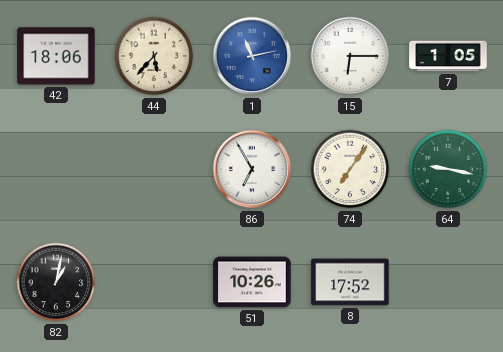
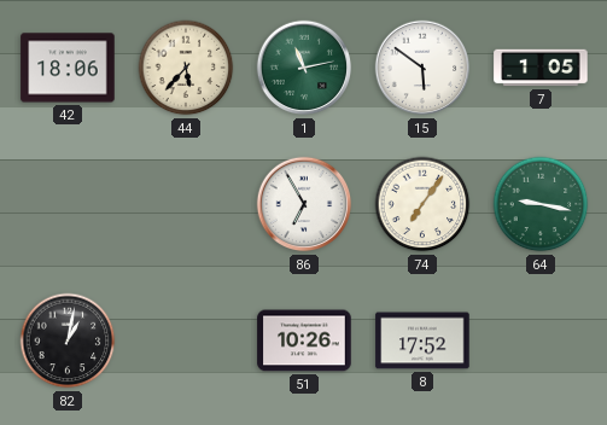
1 dial: blue -> green
15: 6:15 -> 5:51
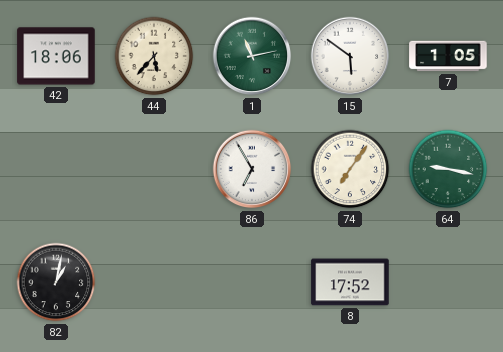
51: 10:26 -> none
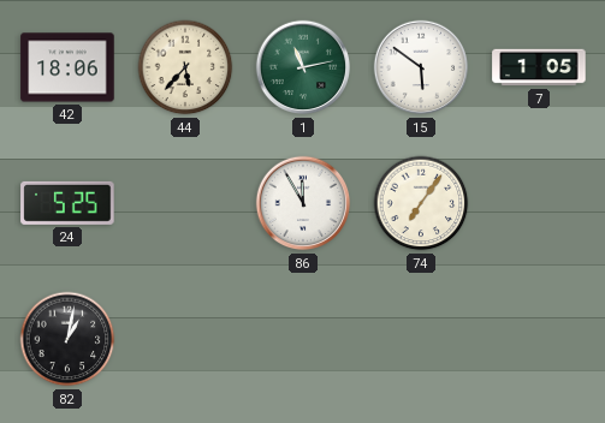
24: none -> 5:25
86: 6:55 -> 11:55
64: 9:17 -> none
8: 17:52 -> none
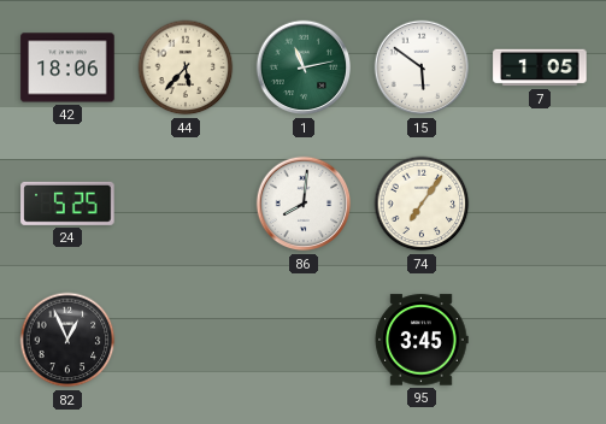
86: 11:55 -> 8:01
82: 1:02 -> 12:56
95: none -> 3:45
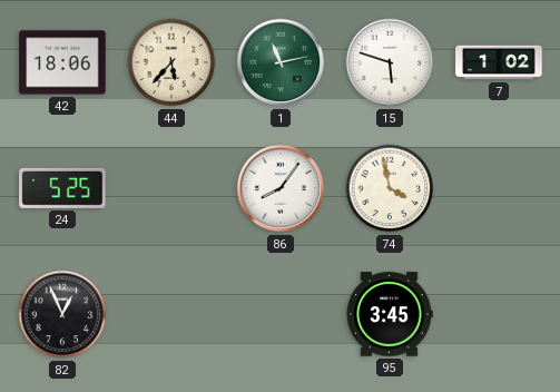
15: 5:51 -> 5:48
7: 1:05 -> 1:02
86: 8:01 -> 8:06
74: 7:06 -> 3:58
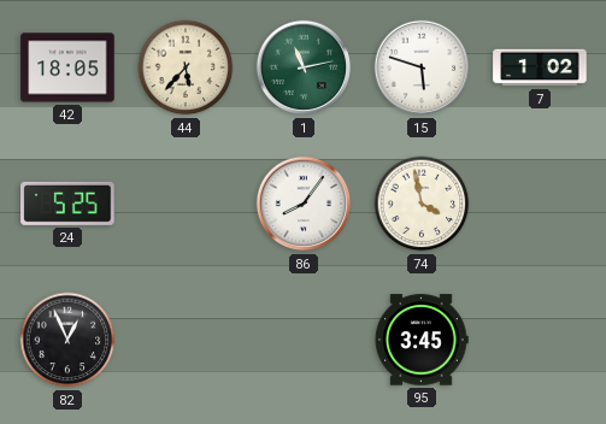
42: 18:06 -> 18:05
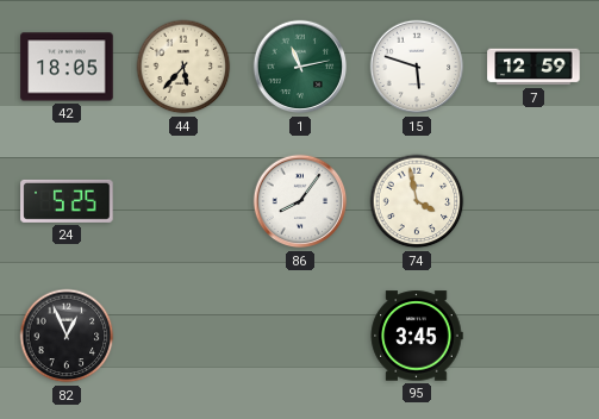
7: 1:02 -> 12:59
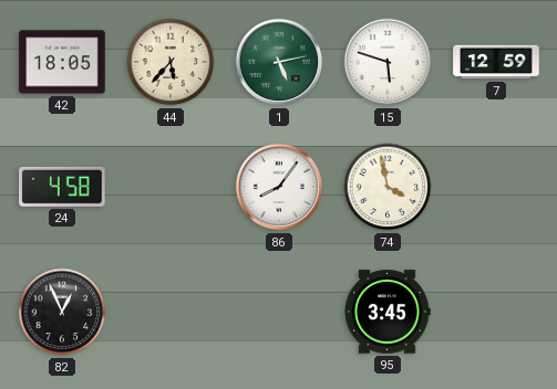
1: 11:13 -> 5:13
24: 5:25 -> 4:58
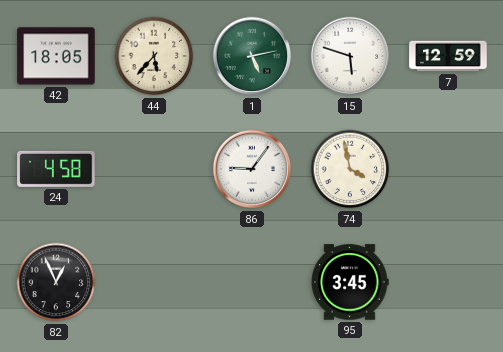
86: 8:06 -> 9:06
